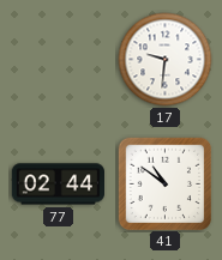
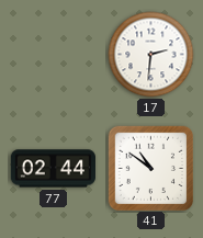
17: 9:31 -> 2:31
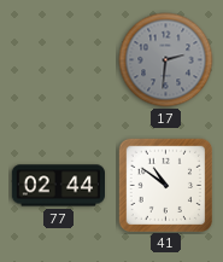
17 dial: white -> grey
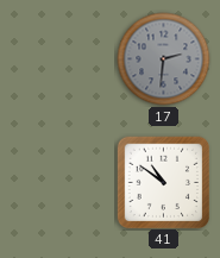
77: 02:44 -> none
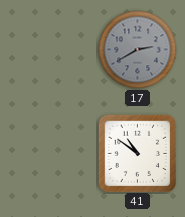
17: 2:31 -> 2:40
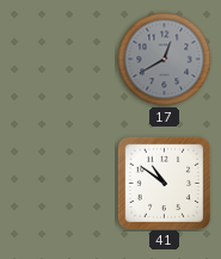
17: 2:40 -> 12:40
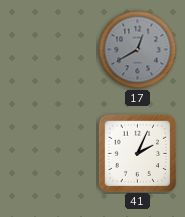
41: 10:51 -> 2:04
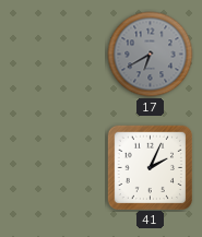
17: 12:40 -> 6:40
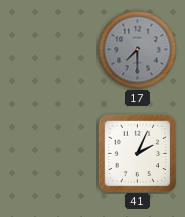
17: 6:40 -> 7:30
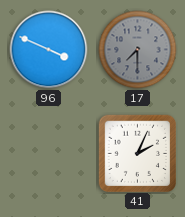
96: none -> 3:49
